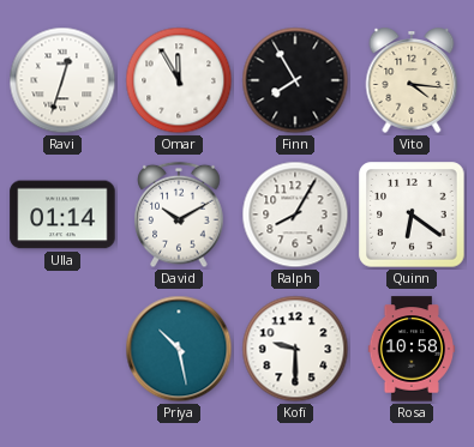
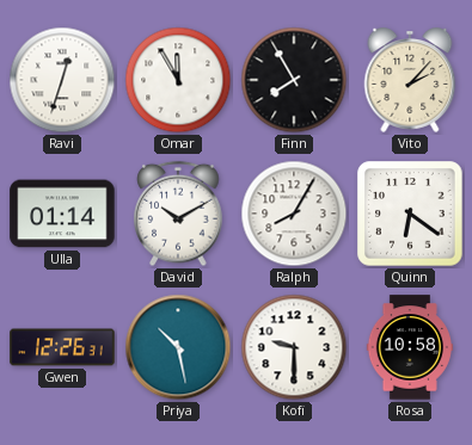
Vito: 4:16 -> 2:07
Gwen: none -> 12:26
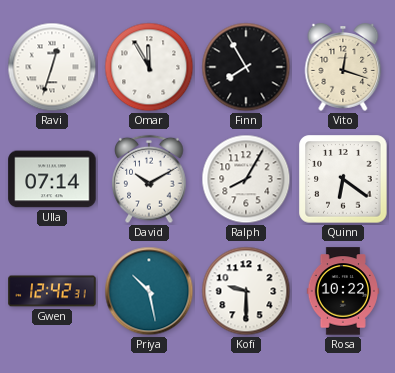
Vito: 2:07 -> 12:18
Ulla: 01:14 -> 07:14
Gwen: 12:26 -> 12:42
Rosa: 10:58 -> 10:22
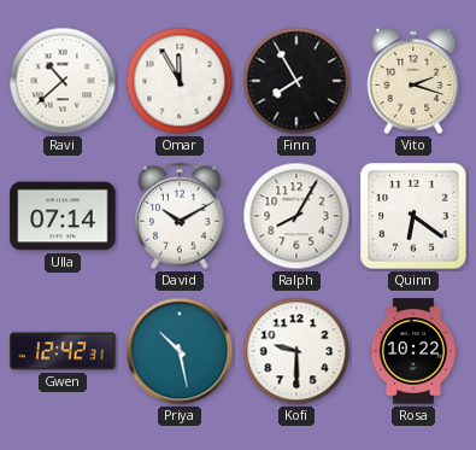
Ravi: 12:33 -> 10:38
Vito: 12:18 -> 2:18
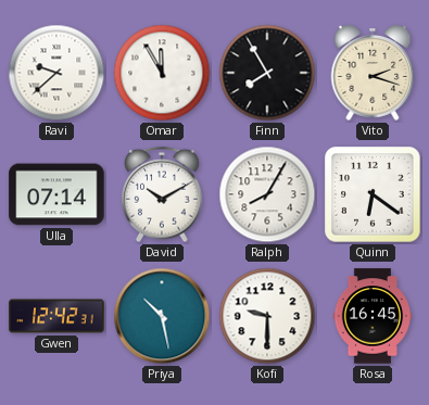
Ravi: 10:38 -> 9:38
Rosa: 10:22 -> 16:45
